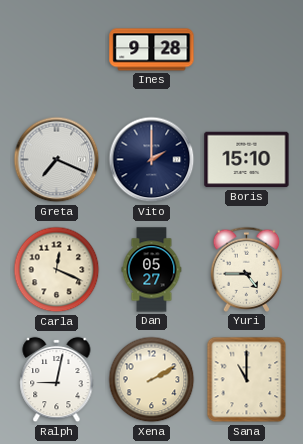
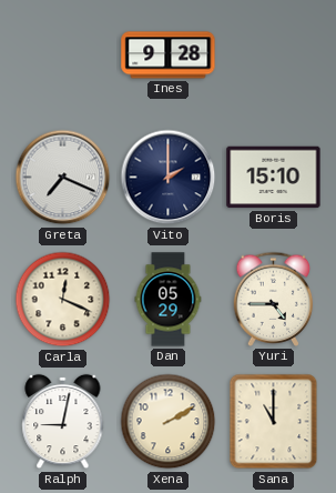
Dan: 05:27 -> 05:29
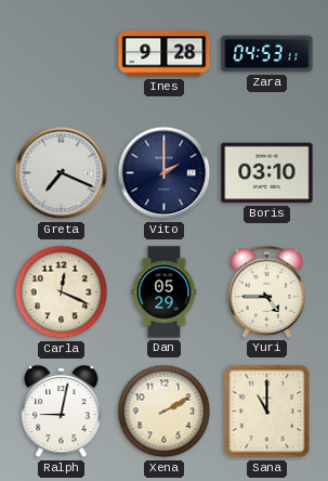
Zara: none -> 04:53
Boris: 15:10 -> 03:10
